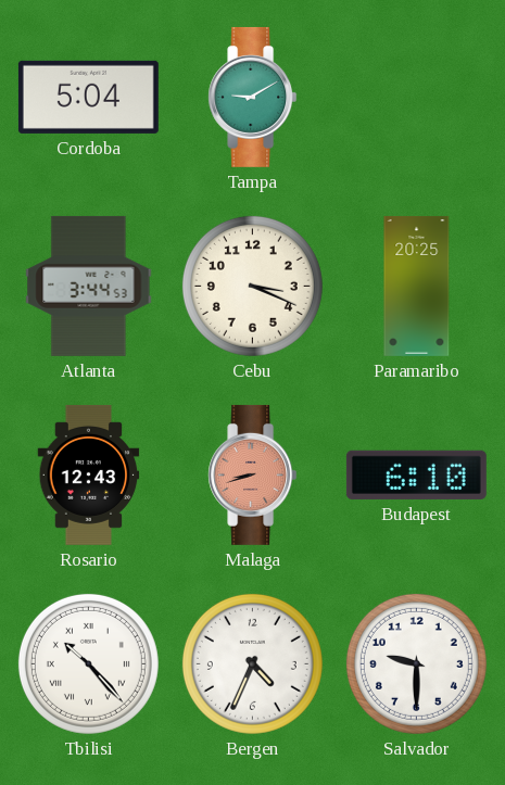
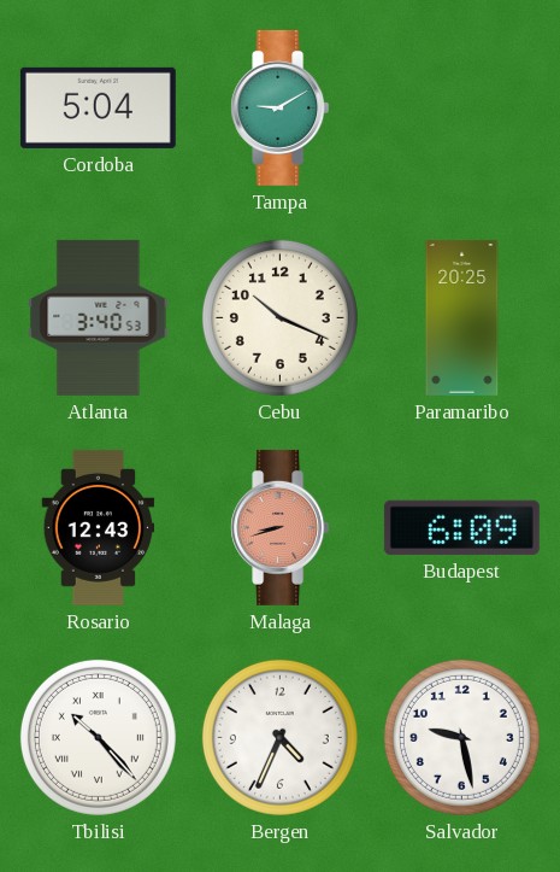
Atlanta: 3:44 -> 3:40
Cebu: 3:19 -> 10:19
Budapest: 6:10 -> 6:09
Salvador: 9:30 -> 9:28
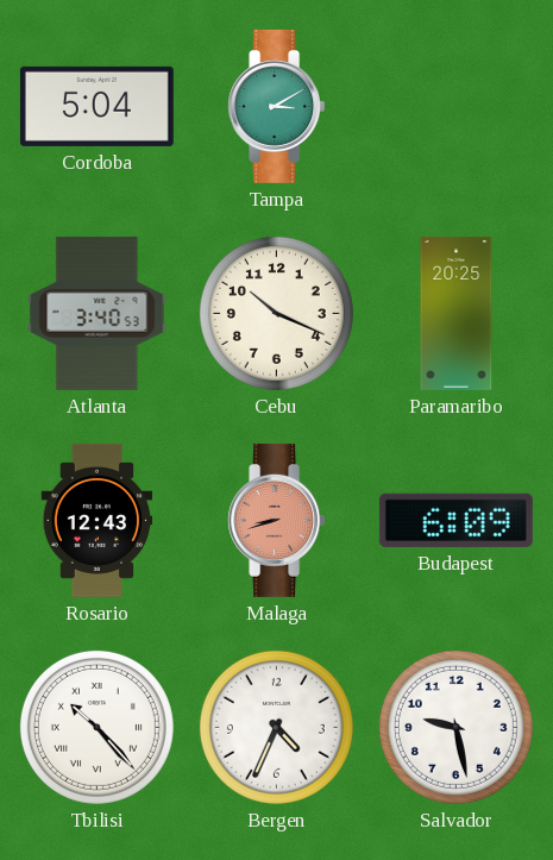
Tampa: 9:10 -> 3:10
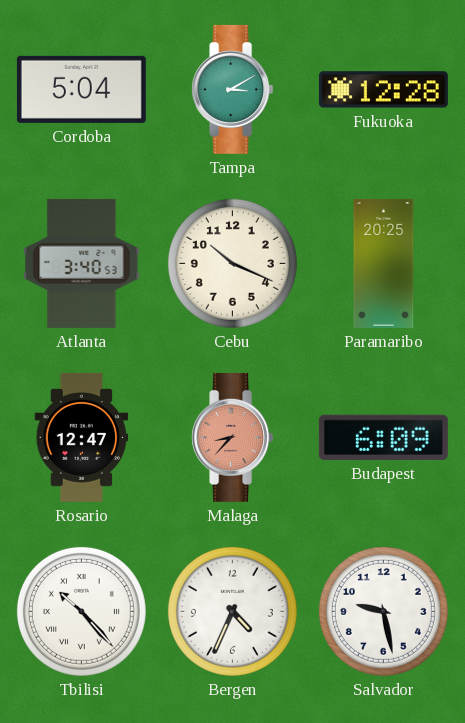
Fukuoka: none -> 12:28
Rosario: 12:43 -> 12:47
Malaga: 8:42 -> 8:37
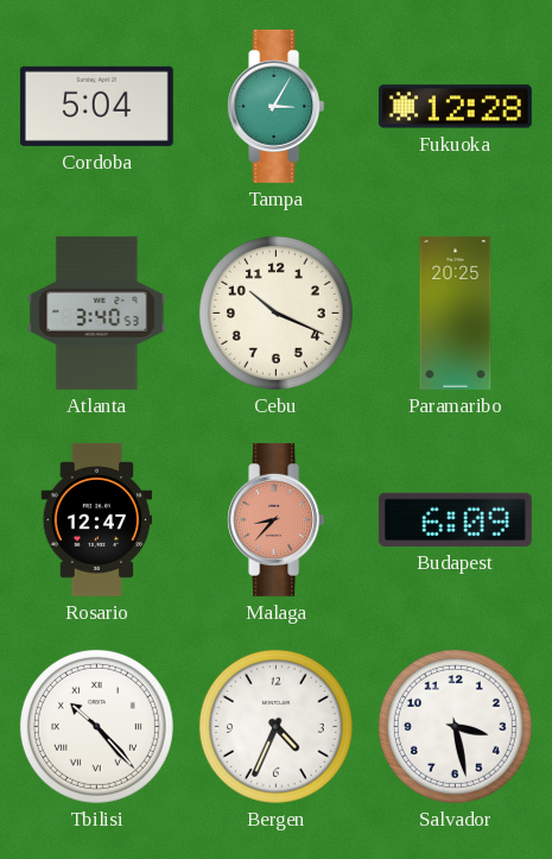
Tampa: 3:10 -> 3:05
Salvador: 9:28 -> 3:28
